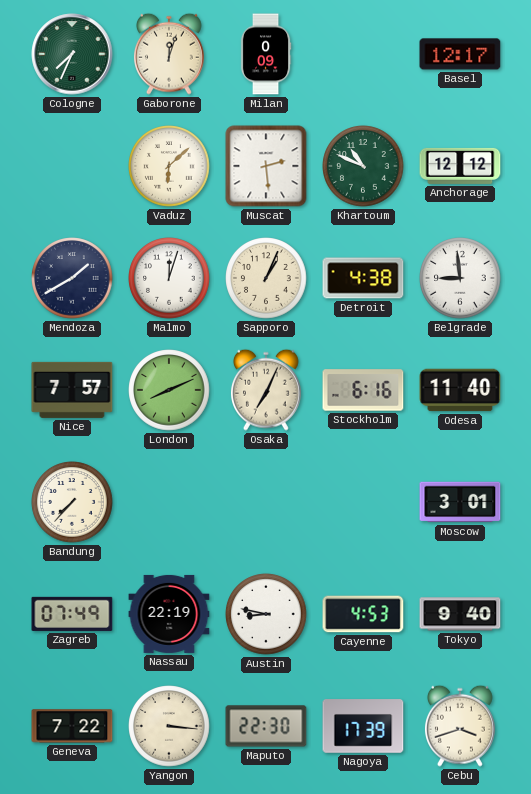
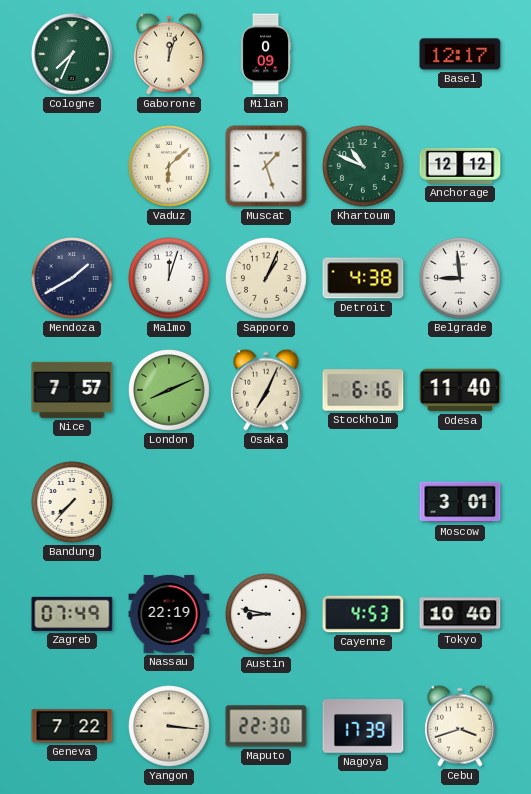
Muscat: 2:29 -> 1:27
Tokyo: 9:40 -> 10:40
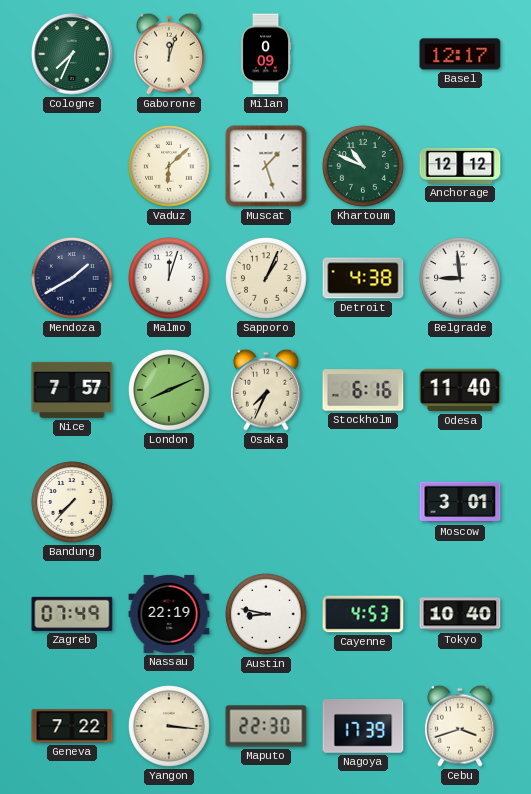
Osaka: 7:04 -> 7:34
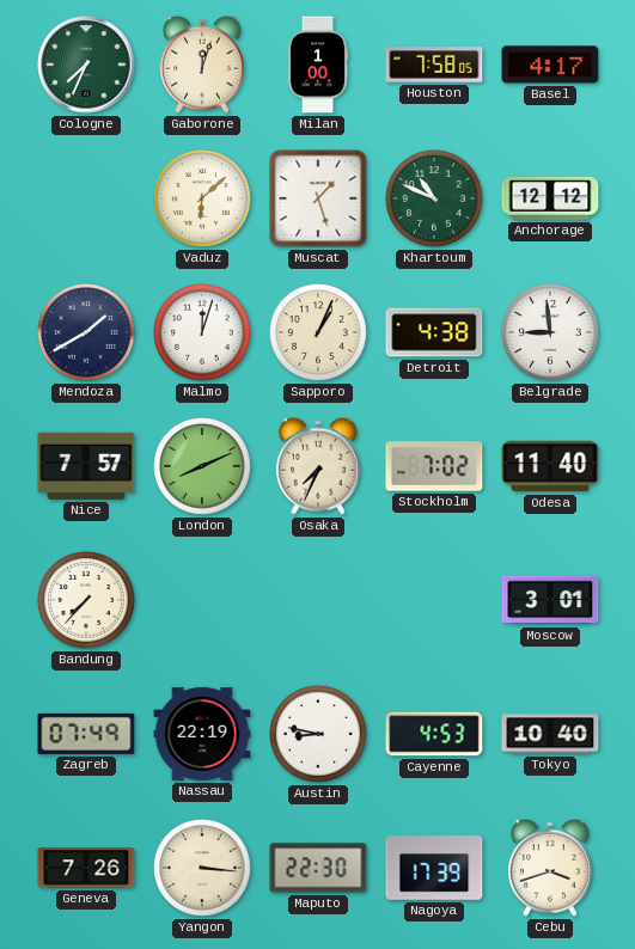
Milan: 0:09 -> 1:00
Houston: none -> 7:58
Basel: 12:17 -> 4:17
Stockholm: 6:16 -> 7:02
Geneva: 7:22 -> 7:26
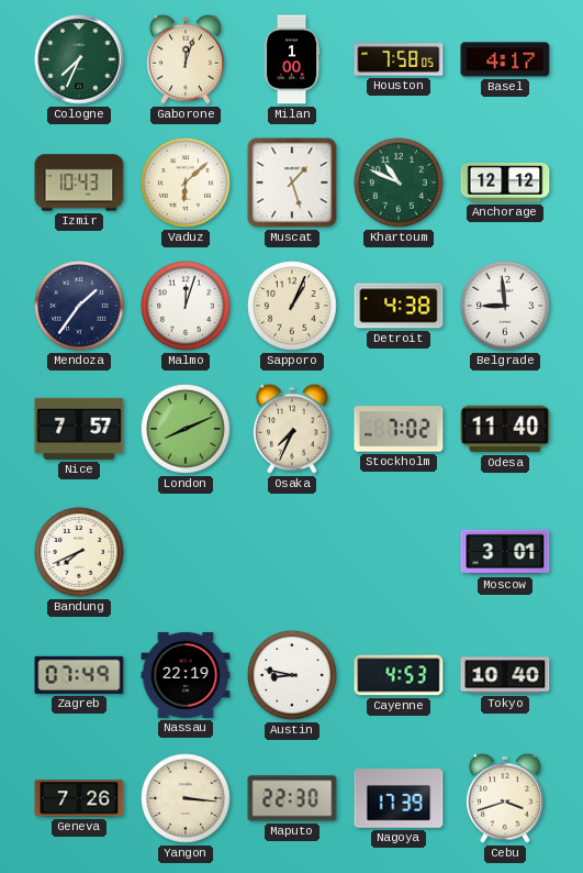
Izmir: none -> 10:43
Mendoza: 1:40 -> 1:36
Bandung: 7:37 -> 7:41
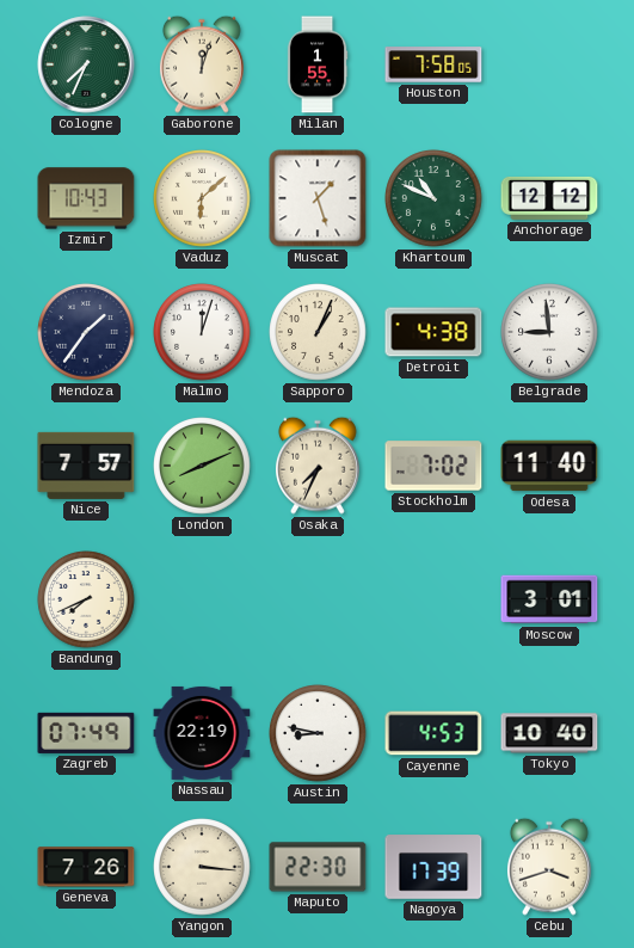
Milan: 1:00 -> 1:55
Basel: 4:17 -> none
